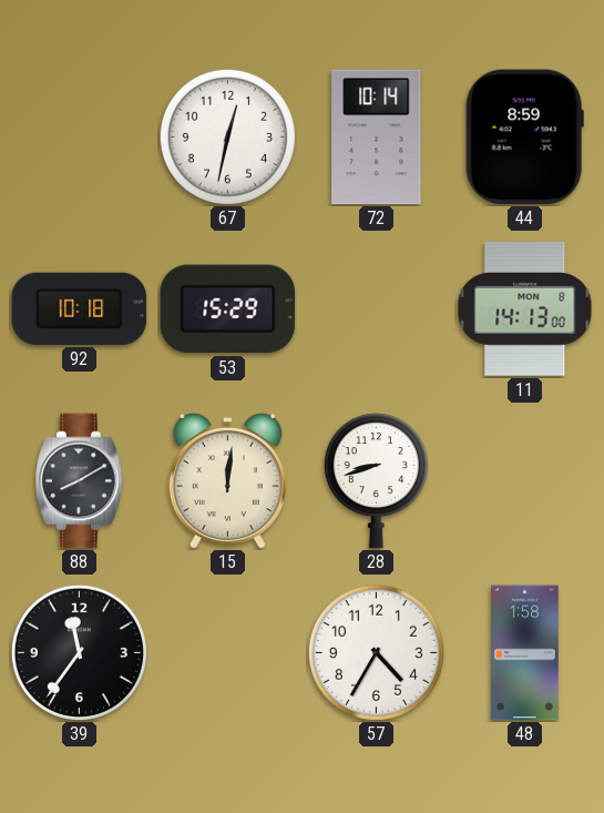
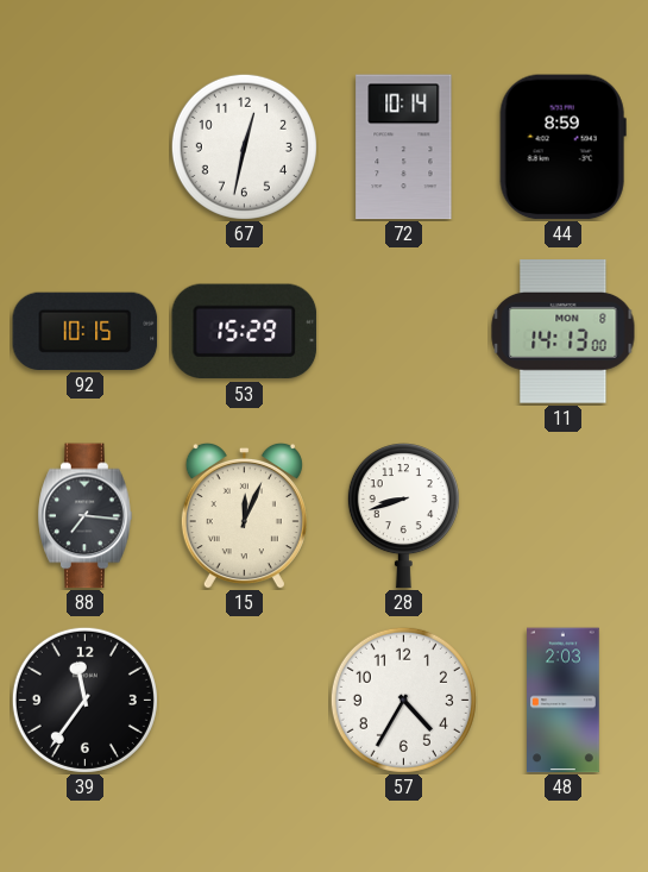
92: 10:18 -> 10:15
88: 8:10 -> 7:16
15: 12:01 -> 12:04
48: 1:58 -> 2:03
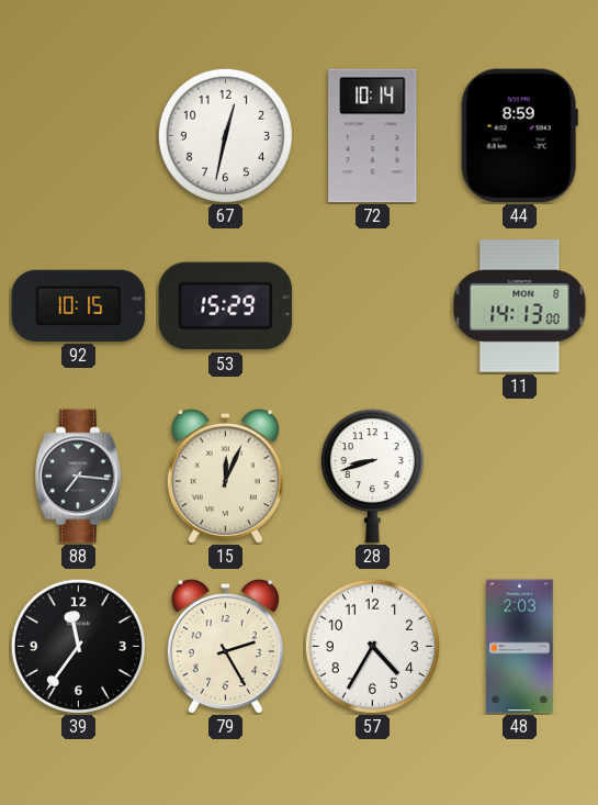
79: none -> 2:25
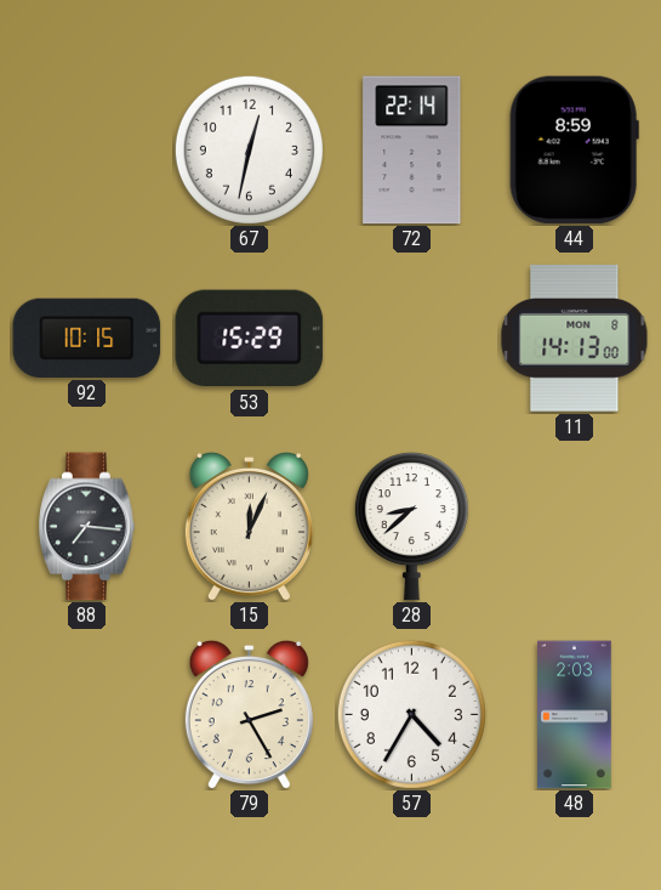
72: 10:14 -> 22:14
28: 8:42 -> 8:38
39: 11:36 -> none
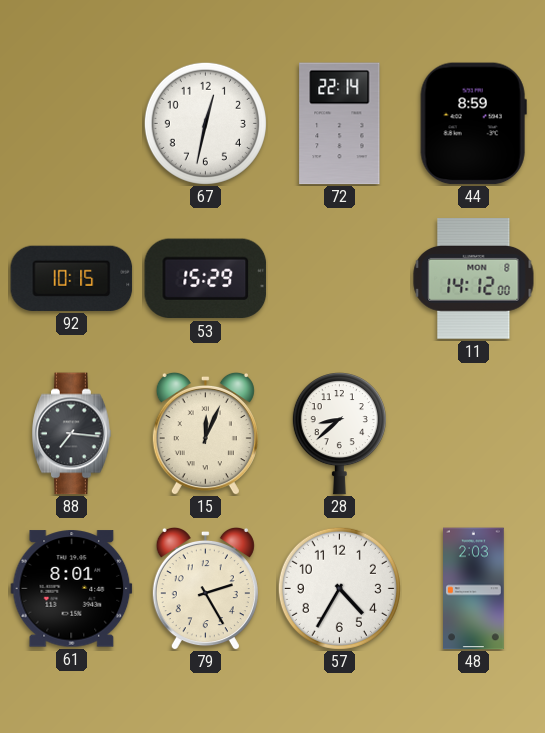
11: 14:13 -> 14:12
61: none -> 8:01
